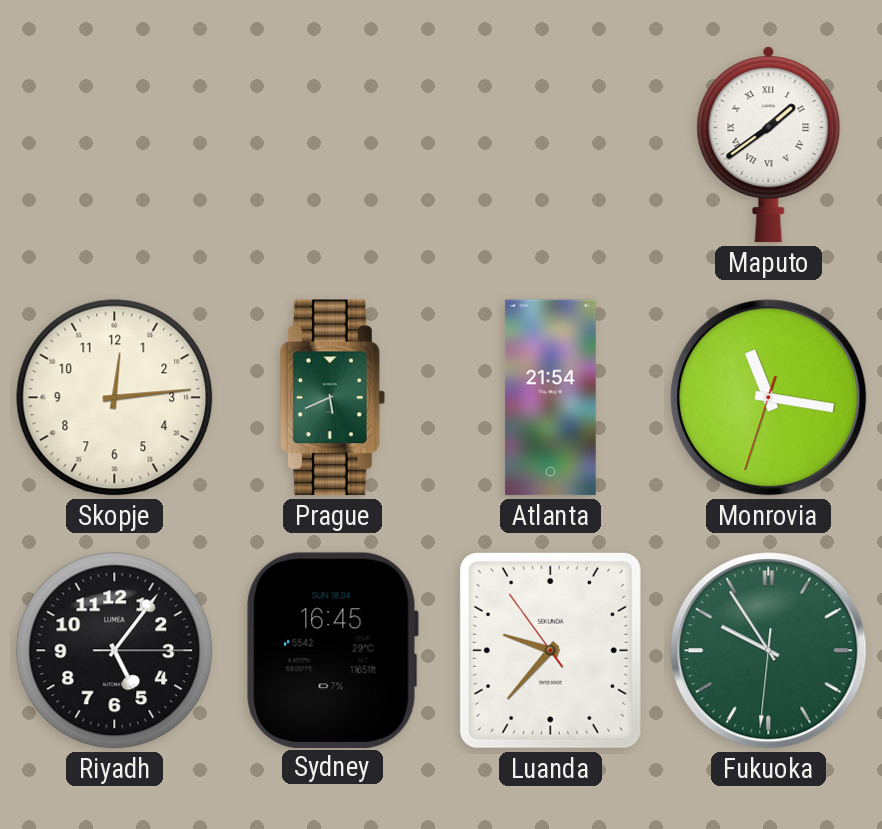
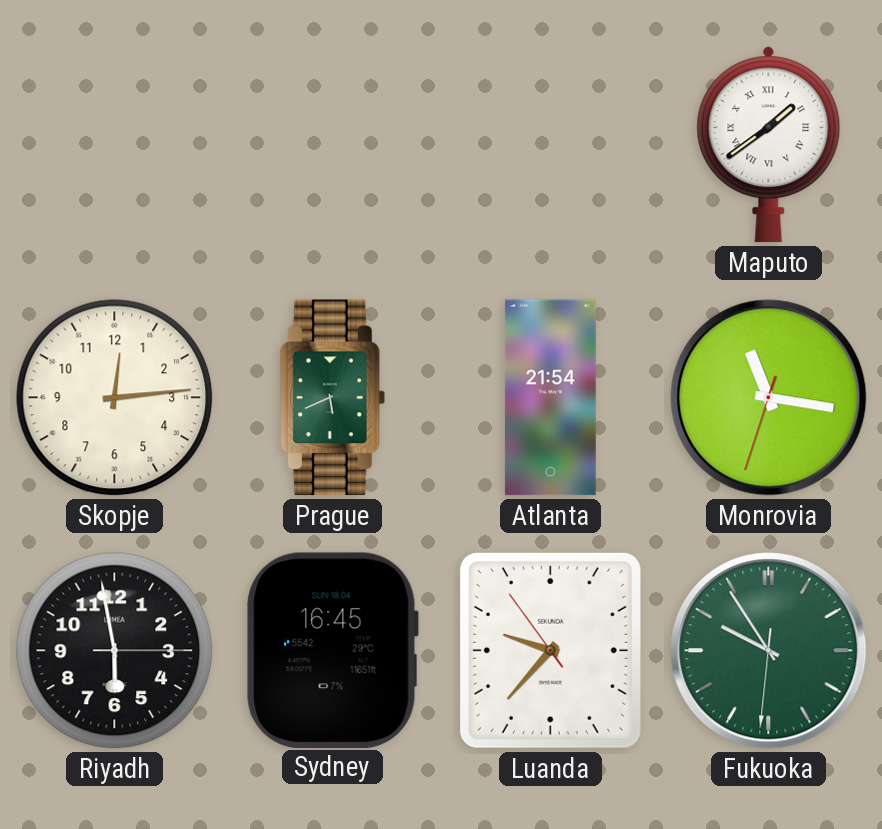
Riyadh: 5:06 -> 5:58
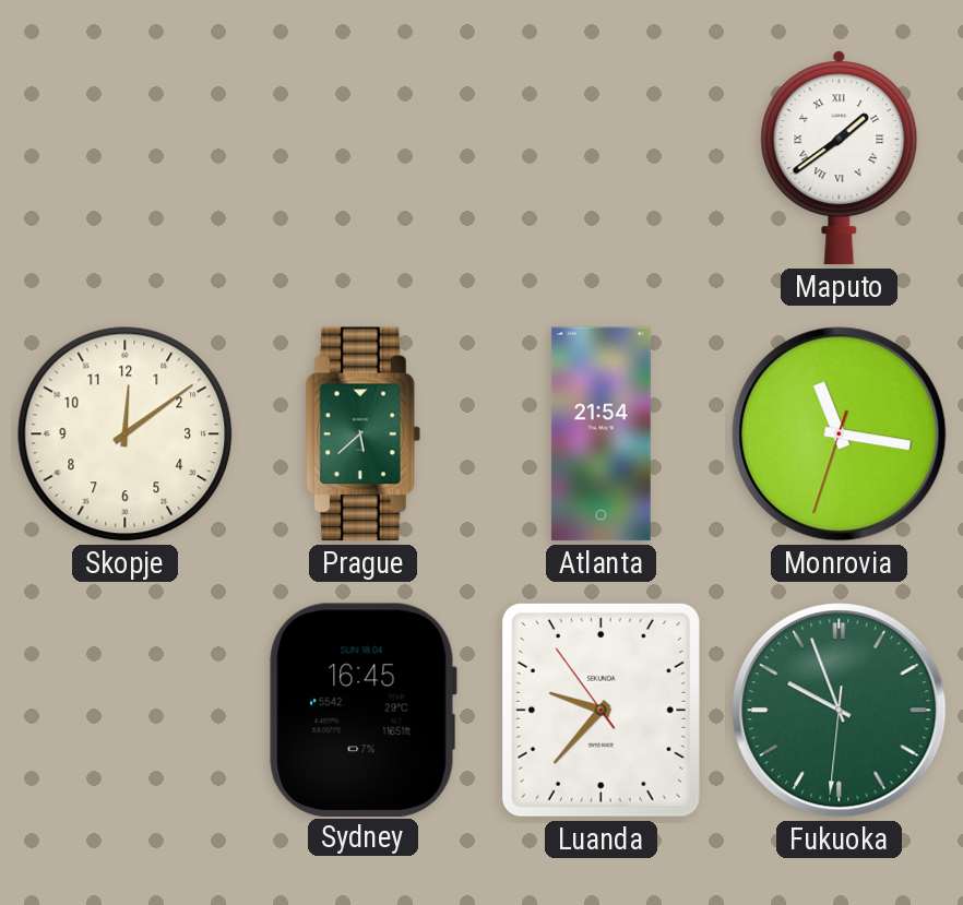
Skopje: 12:14 -> 12:09
Prague: 5:41 -> 5:38
Riyadh: 5:58 -> none
Fukuoka: 9:54 -> 9:56
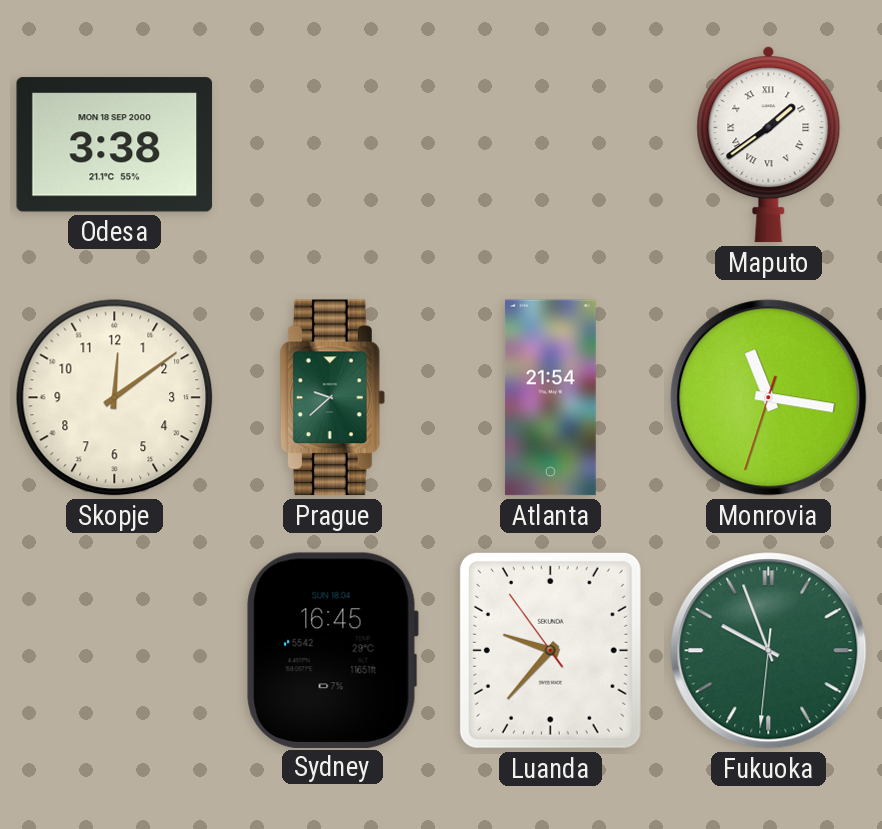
Odesa: none -> 3:38
Prague: 5:38 -> 9:38
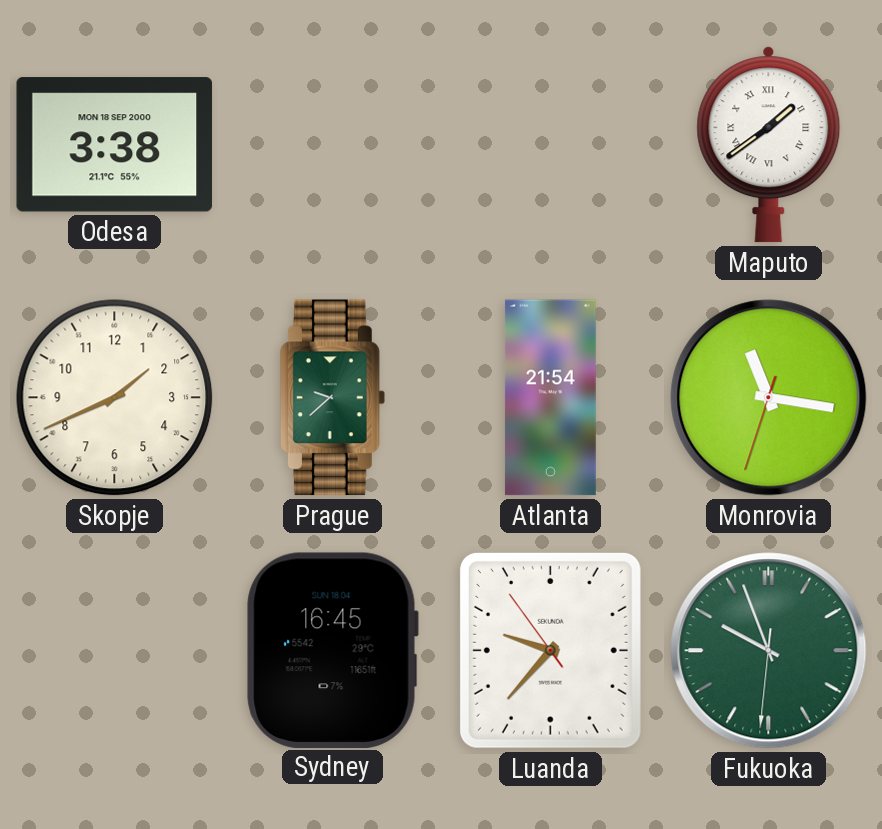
Skopje: 12:09 -> 1:41
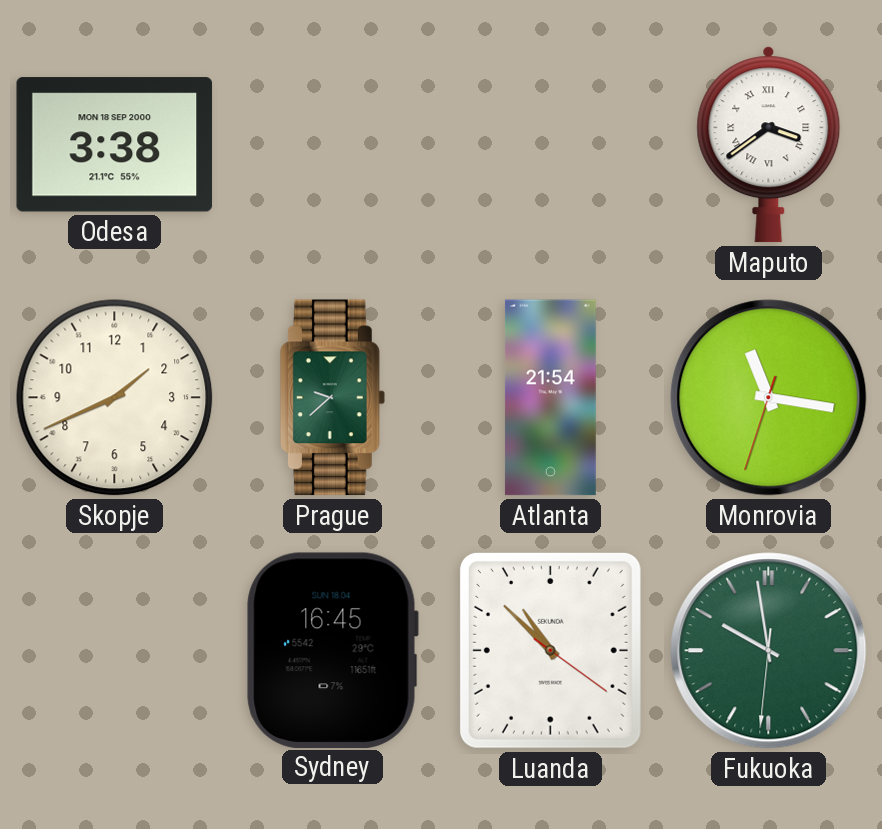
Maputo: 1:39 -> 3:39
Luanda: 9:36 -> 10:52
Fukuoka: 9:56 -> 9:58
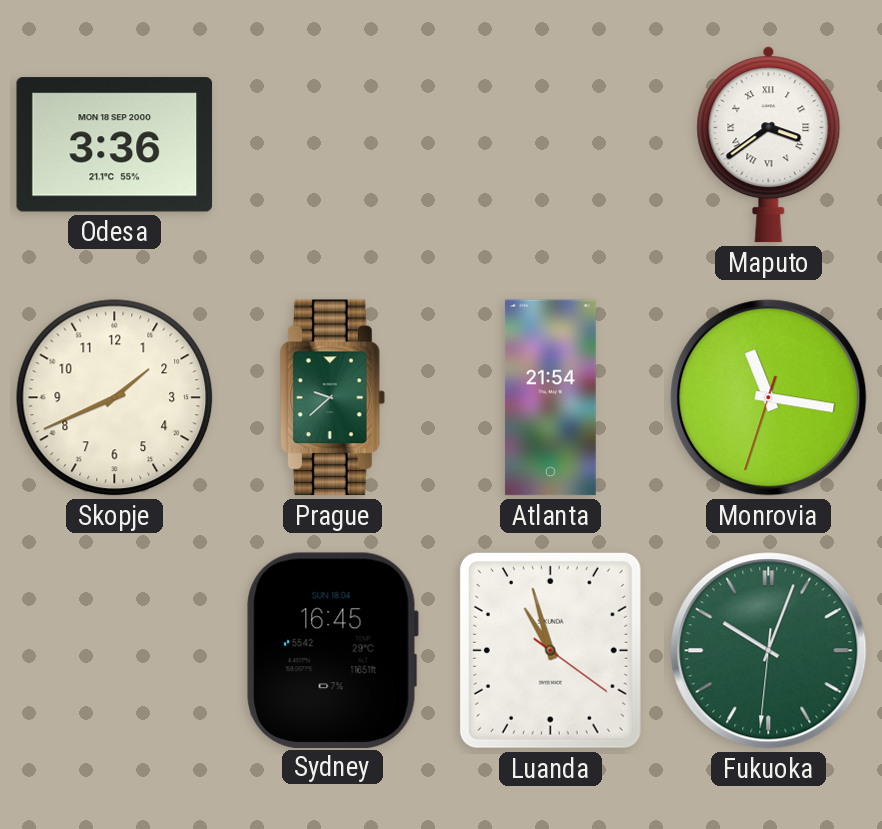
Odesa: 3:38 -> 3:36
Luanda: 10:52 -> 10:57
Fukuoka: 9:58 -> 10:03
